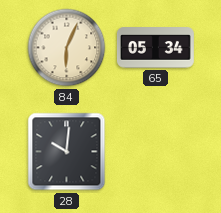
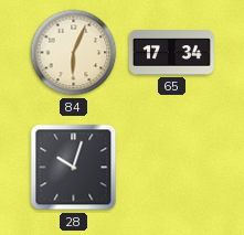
65: 05:34 -> 17:34
28: 10:01 -> 10:03
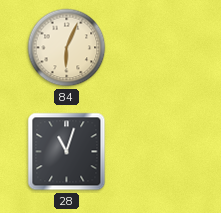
65: 17:34 -> none
28: 10:03 -> 11:03
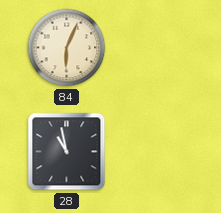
28: 11:03 -> 10:58
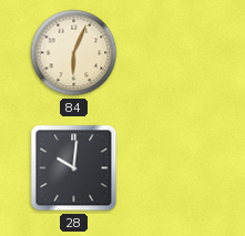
28: 10:58 -> 10:01
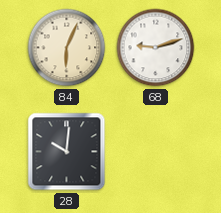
68: none -> 9:12
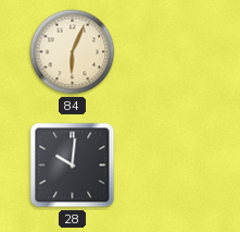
68: 9:12 -> none
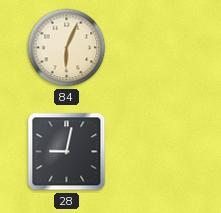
28: 10:01 -> 9:02
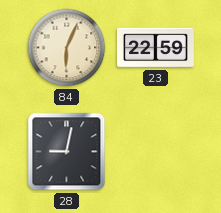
23: none -> 22:59
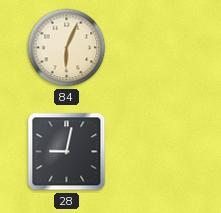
23: 22:59 -> none
